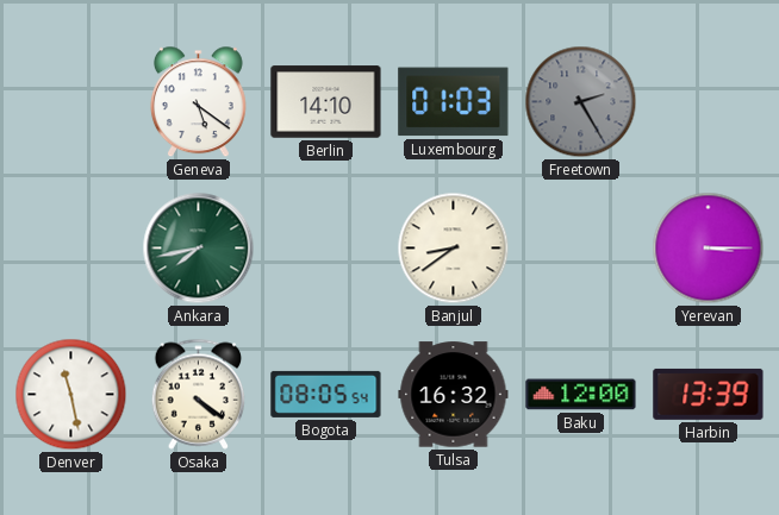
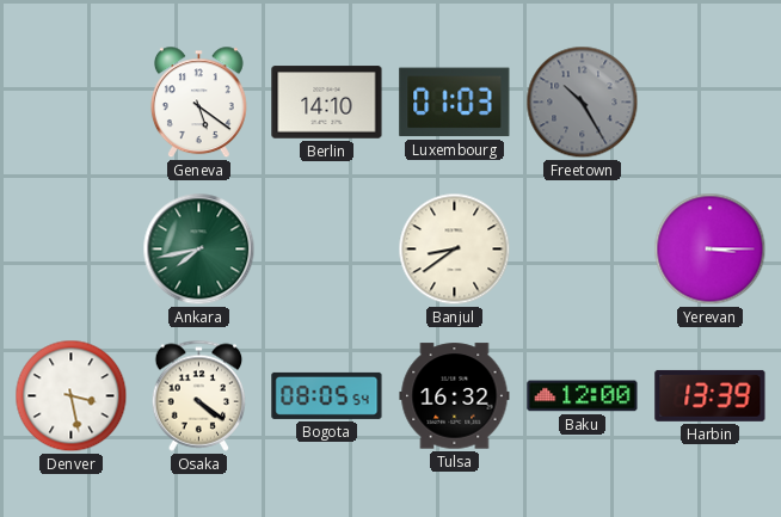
Freetown: 2:25 -> 10:25
Denver: 11:28 -> 3:28
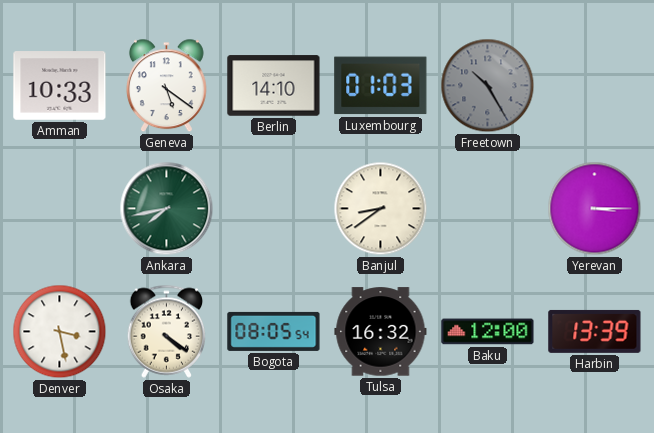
Amman: none -> 10:33
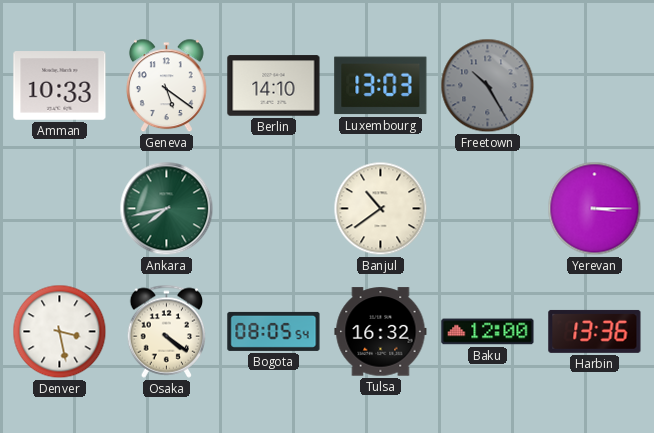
Luxembourg: 01:03 -> 13:03
Banjul: 8:39 -> 10:39
Harbin: 13:39 -> 13:36
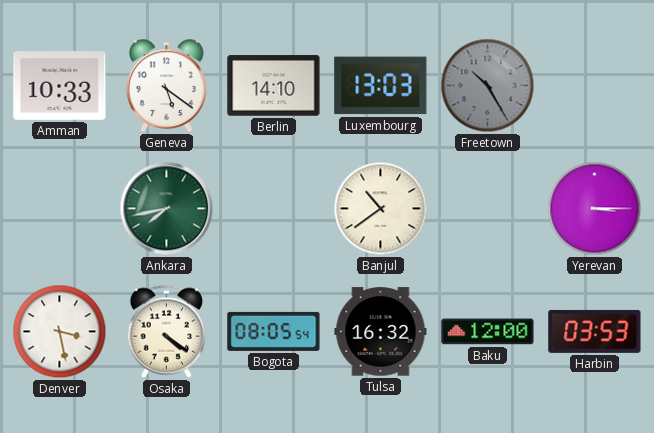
Harbin: 13:36 -> 03:53
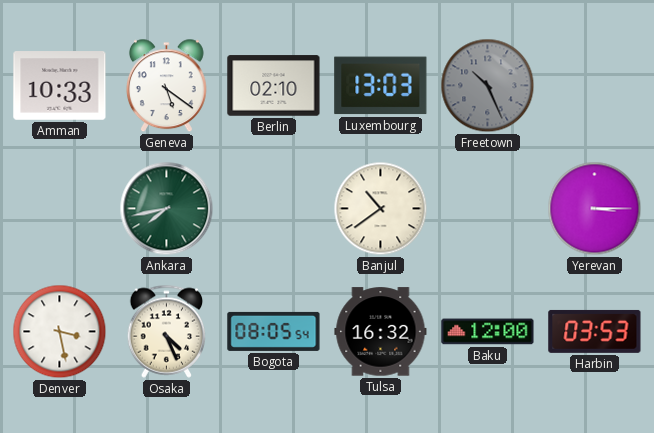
Berlin: 14:10 -> 02:10
Freetown: 10:25 -> 10:26
Osaka: 4:21 -> 4:26
